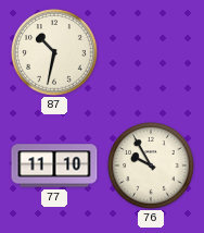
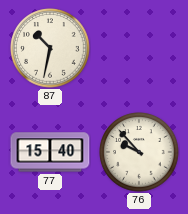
77: 11:10 -> 15:40
76: 9:55 -> 9:53
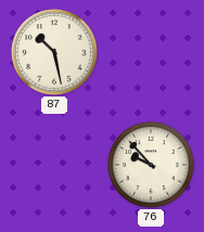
87: 10:32 -> 10:28
77: 15:40 -> none
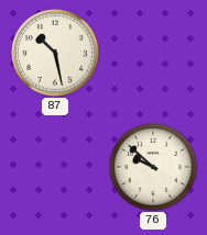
76: 9:53 -> 9:52
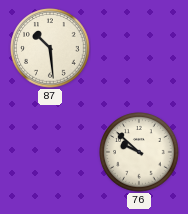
87: 10:28 -> 10:29
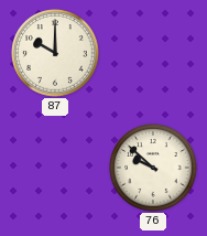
87: 10:29 -> 10:00
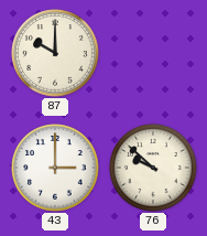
43: none -> 3:00
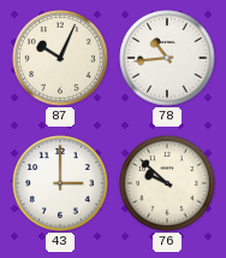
87: 10:00 -> 10:04
78: none -> 10:44
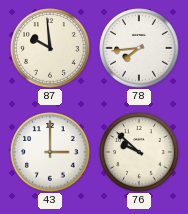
87: 10:04 -> 9:59
78: 10:44 -> 7:44
